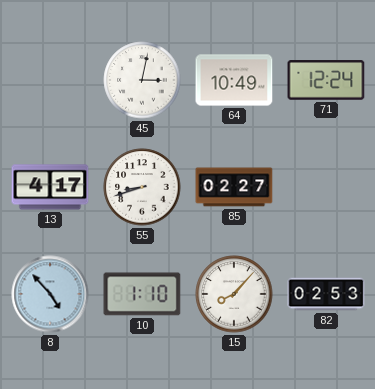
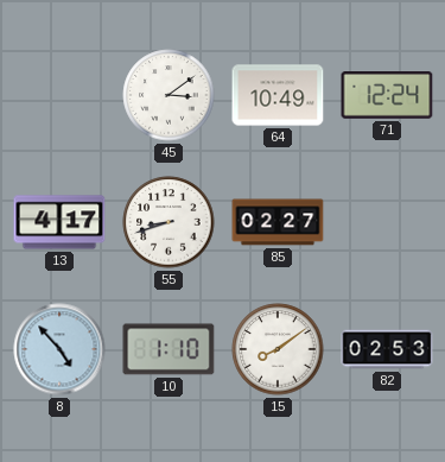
45: 3:02 -> 3:09
15: 8:07 -> 8:09
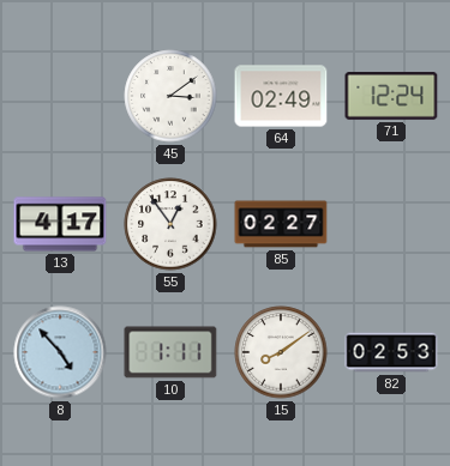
64: 10:49 -> 02:49
55: 8:42 -> 12:54
10: 1:10 -> 1:11
